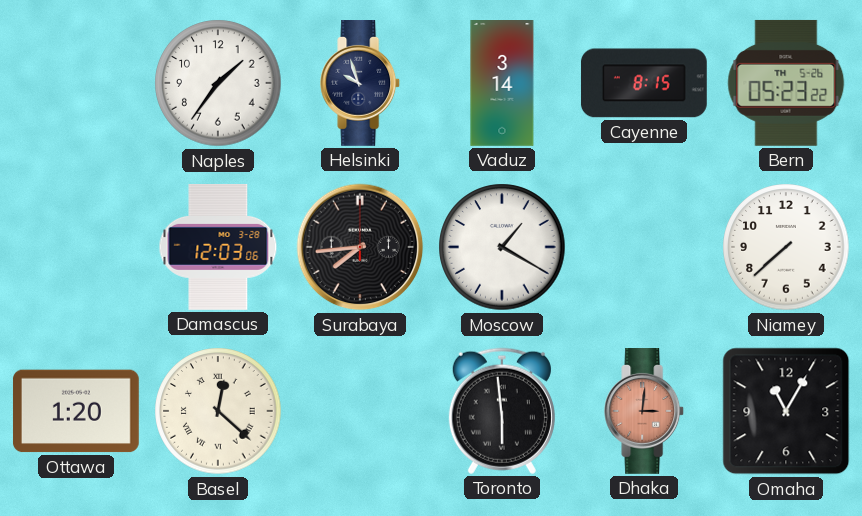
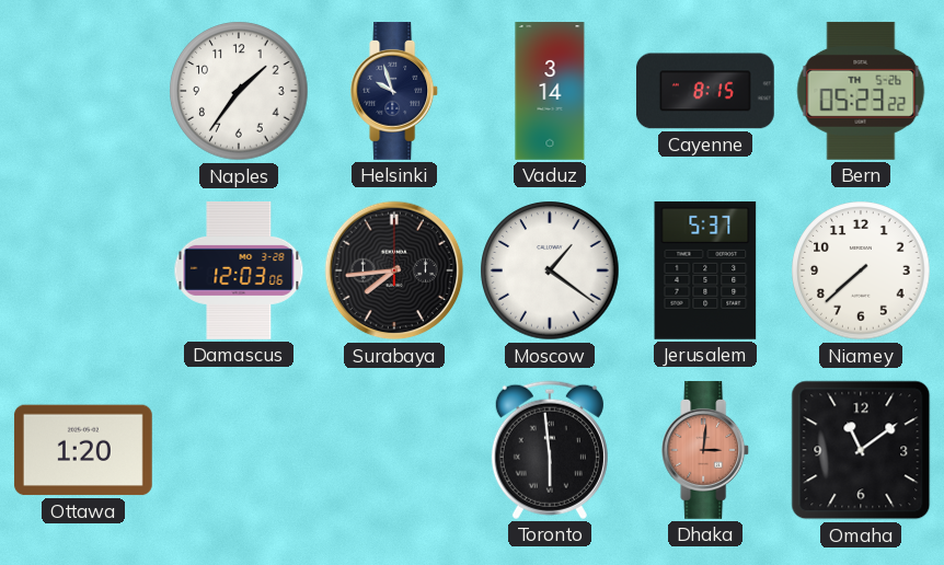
Moscow: 1:20 -> 1:21
Jerusalem: none -> 5:37
Basel: 12:22 -> none
Omaha: 11:05 -> 11:09
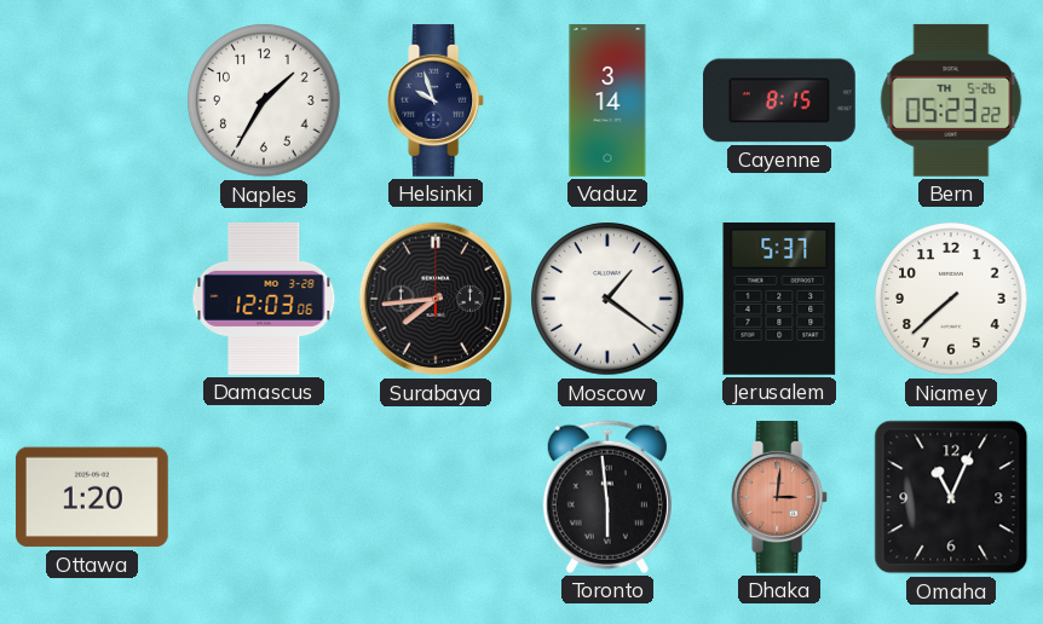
Naples: 1:36 -> 1:35
Omaha: 11:09 -> 11:04
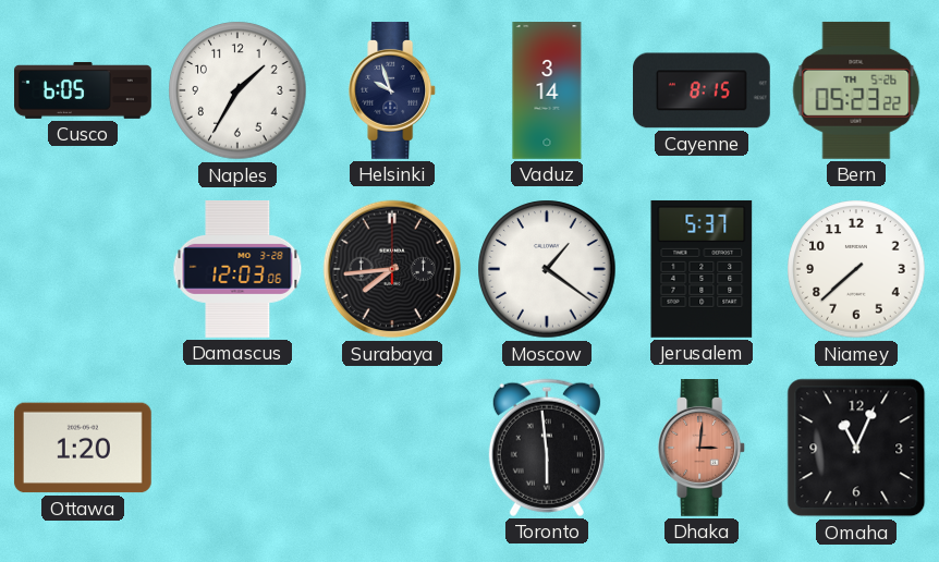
Cusco: none -> 6:05
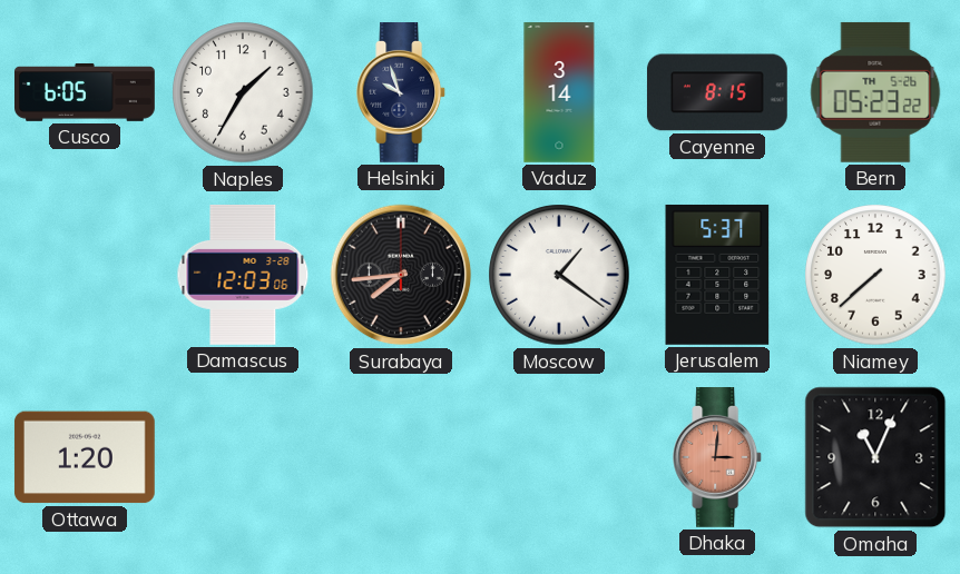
Toronto: 5:59 -> none
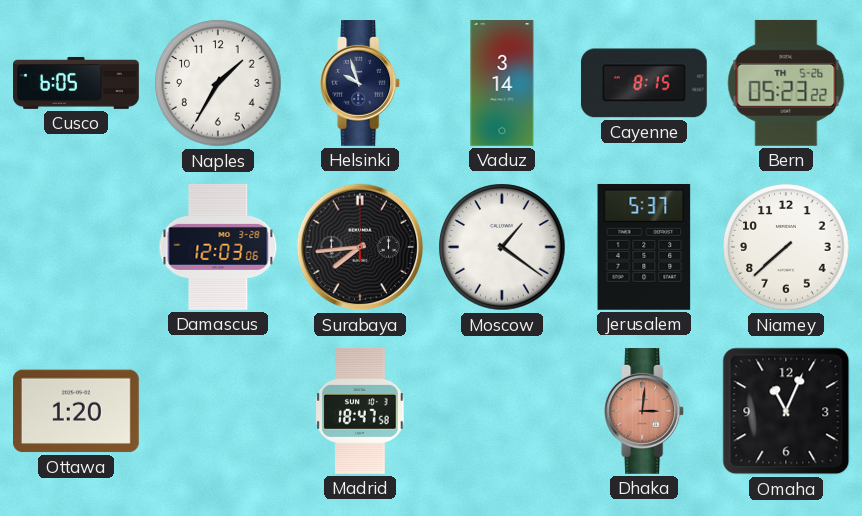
Madrid: none -> 18:47
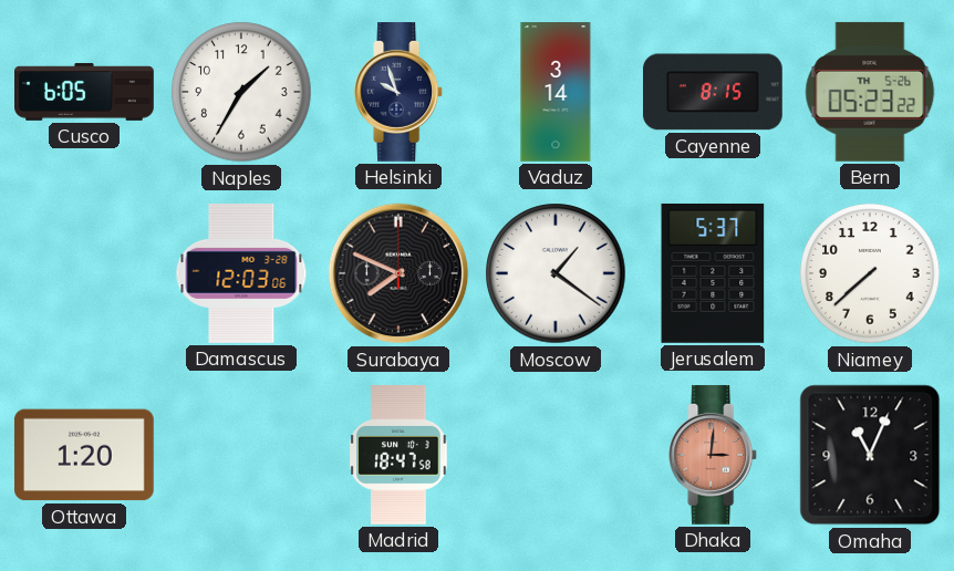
Surabaya: 7:44 -> 7:49
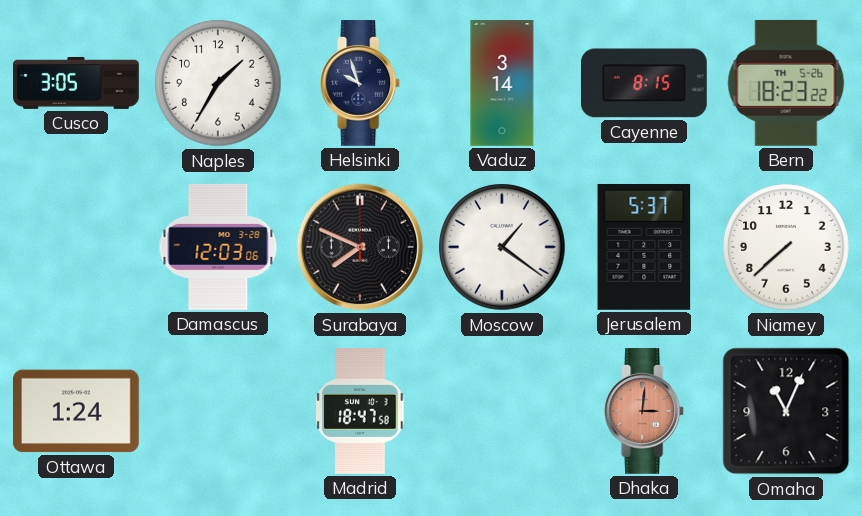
Cusco: 6:05 -> 3:05
Bern: 05:23 -> 18:23
Ottawa: 1:20 -> 1:24
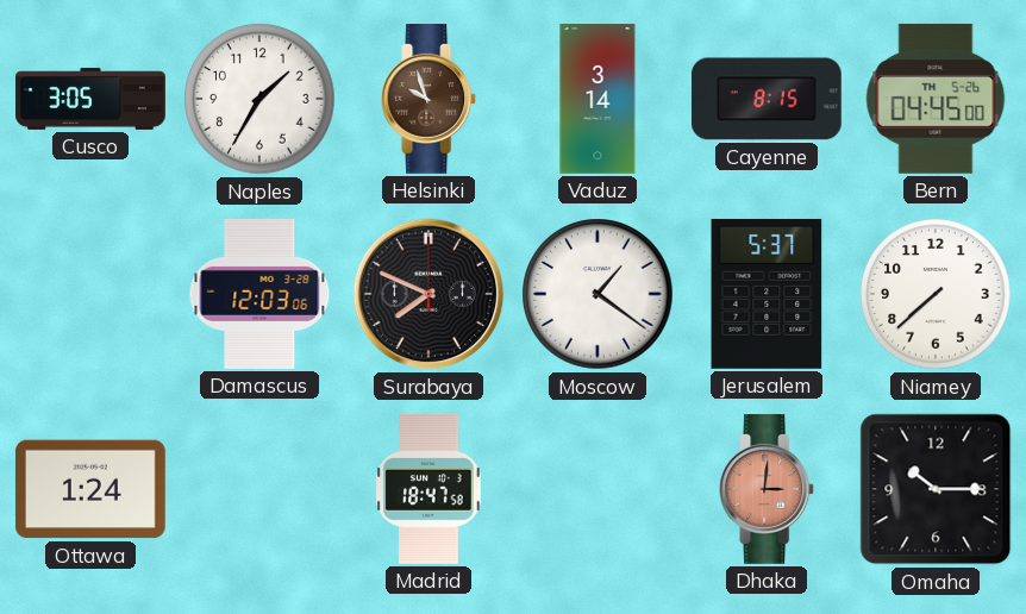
Helsinki dial: navy -> brown
Bern: 18:23 -> 04:45
Omaha: 11:04 -> 10:15
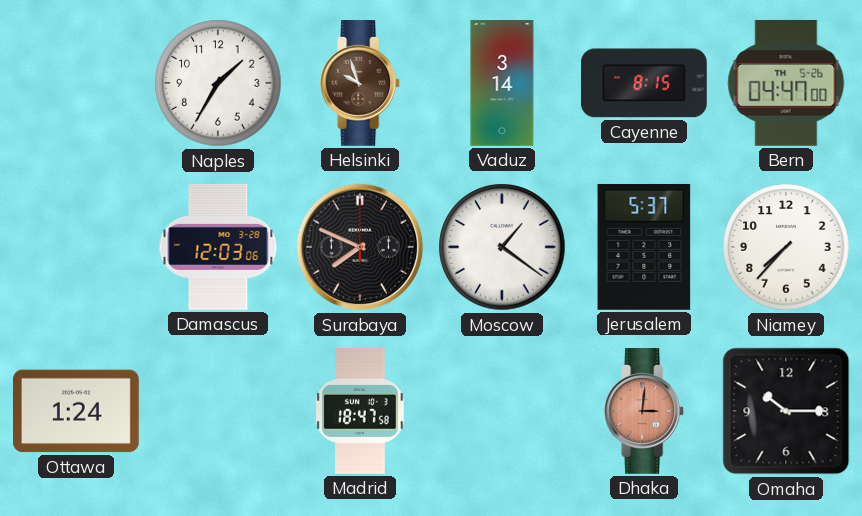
Cusco: 3:05 -> none
Bern: 04:45 -> 04:47
Niamey: 7:38 -> 7:37
